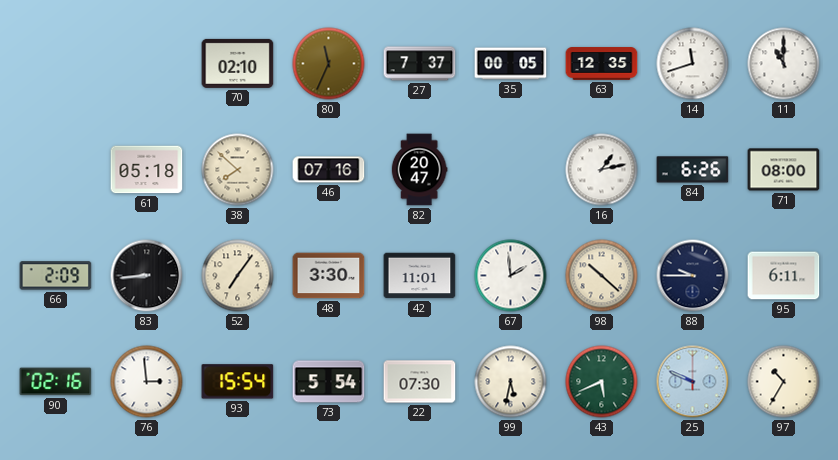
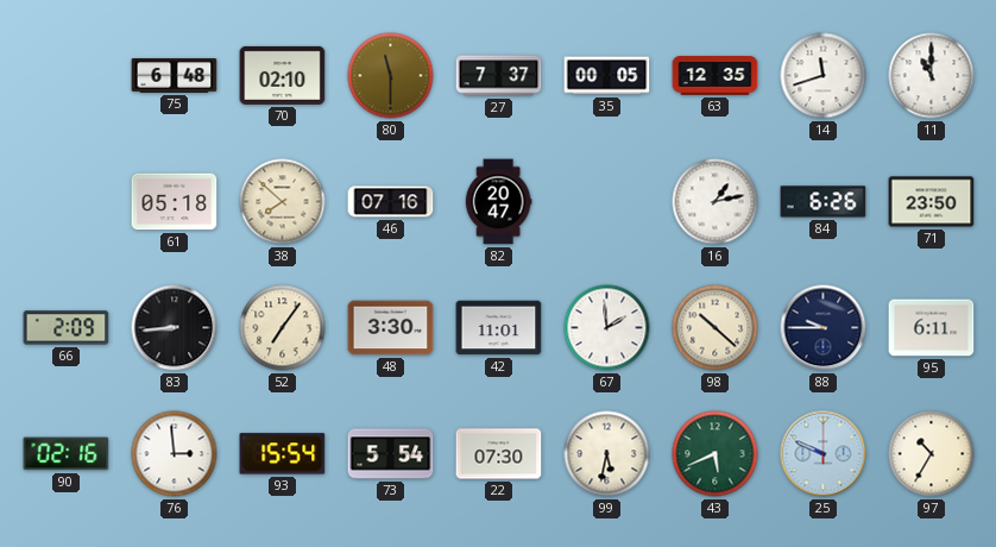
75: none -> 6:48
80: 11:34 -> 11:30
71: 08:00 -> 23:50
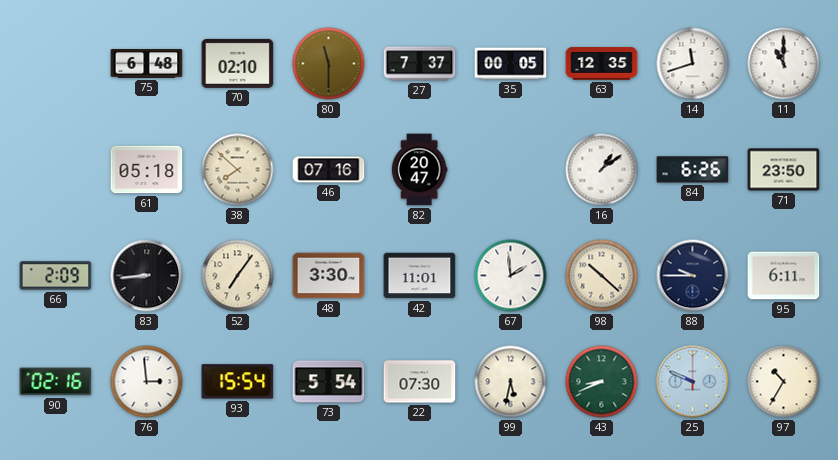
16: 1:13 -> 1:09
43: 5:41 -> 8:41
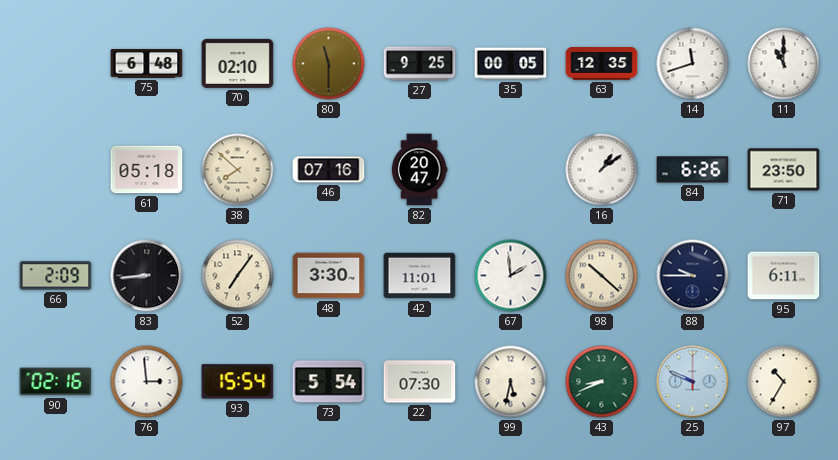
27: 7:37 -> 9:25
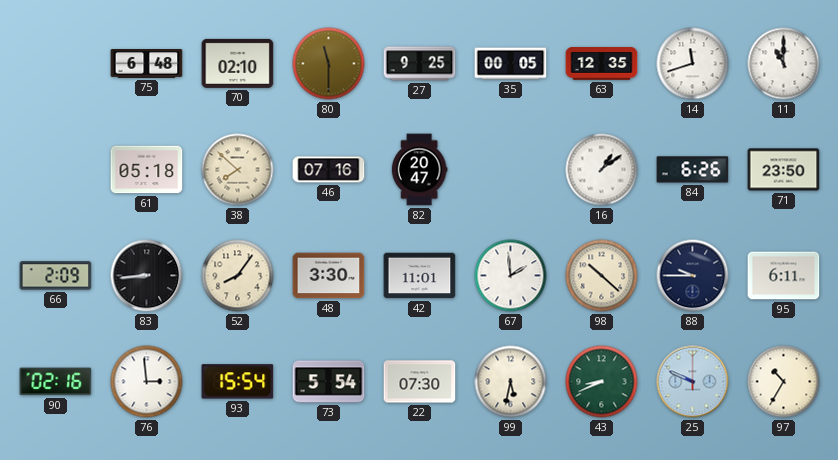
52: 7:06 -> 8:06
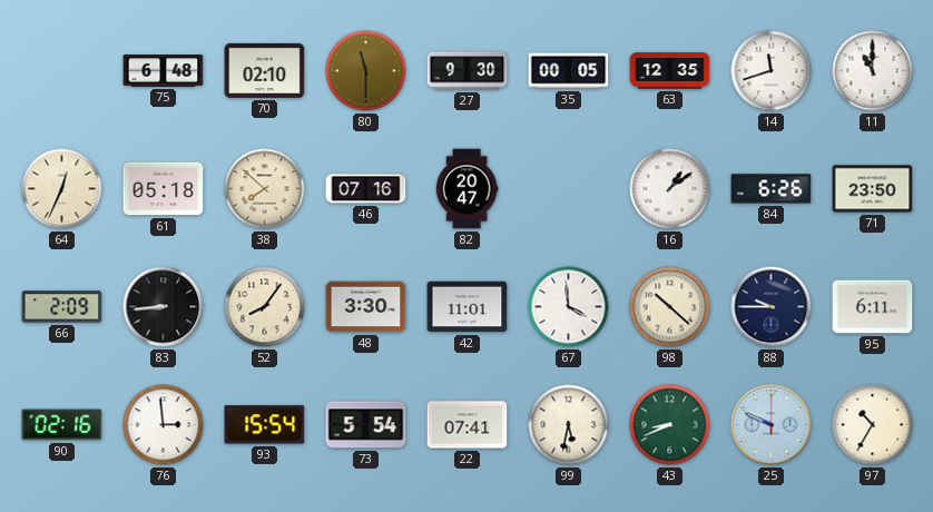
27: 9:25 -> 9:30
64: none -> 12:34
67: 1:59 -> 3:59
22: 07:30 -> 07:41
